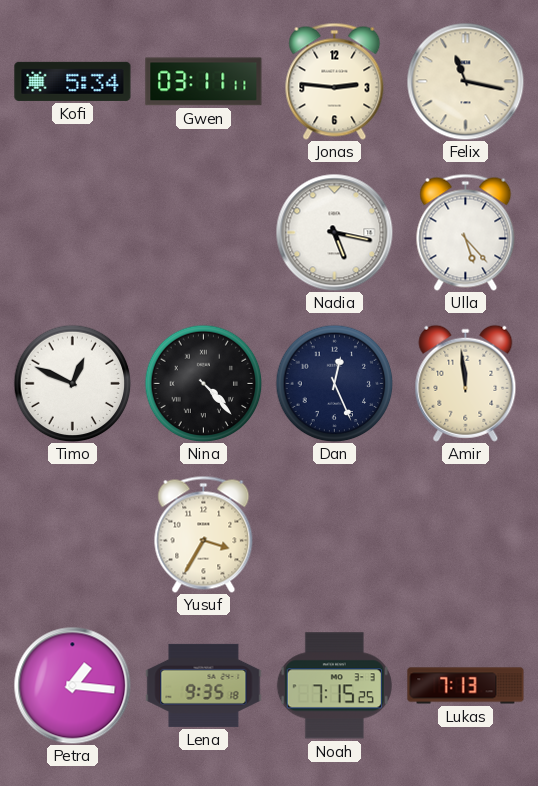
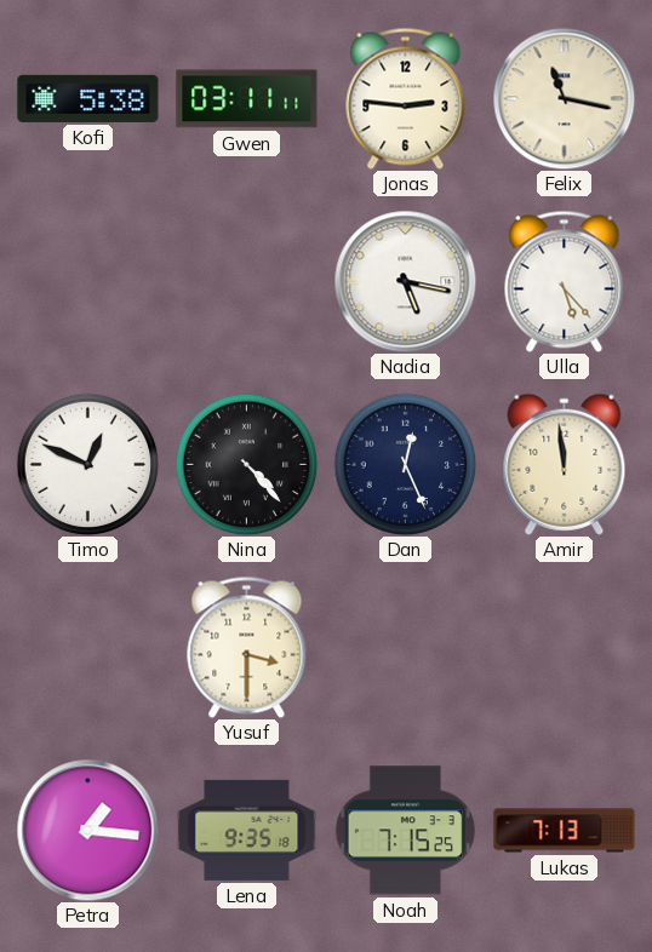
Kofi: 5:34 -> 5:38
Yusuf: 3:35 -> 3:30
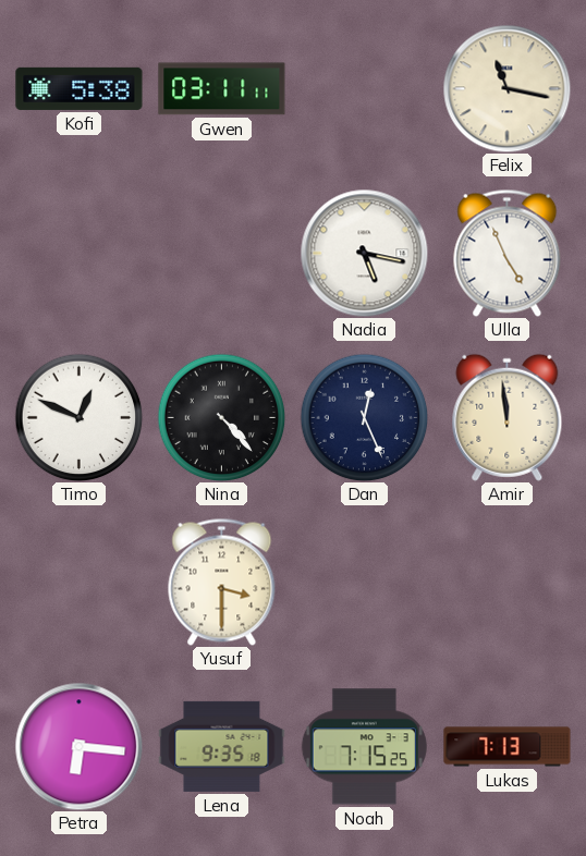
Jonas: 2:46 -> none
Ulla: 5:23 -> 4:56
Petra: 1:16 -> 6:16
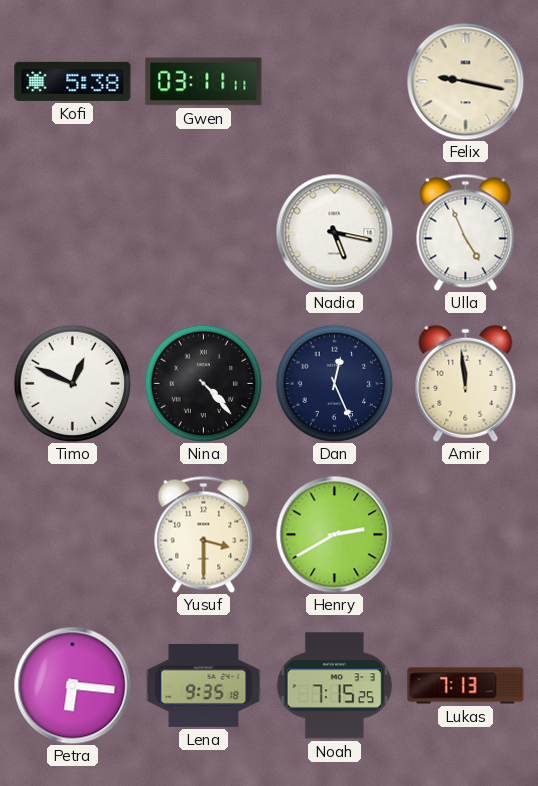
Felix: 11:17 -> 9:17
Henry: none -> 2:40
